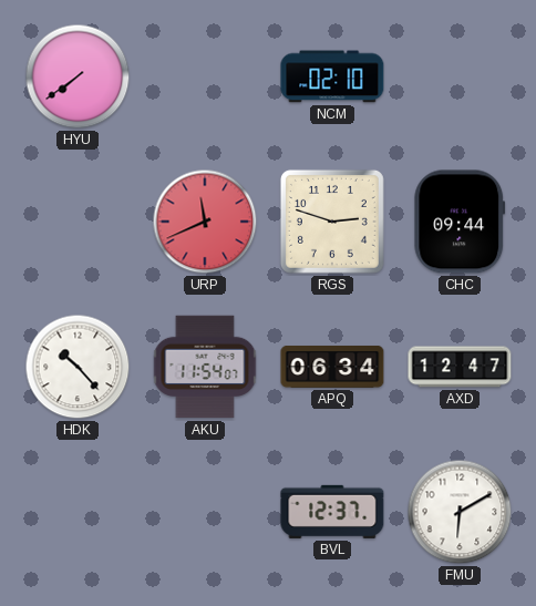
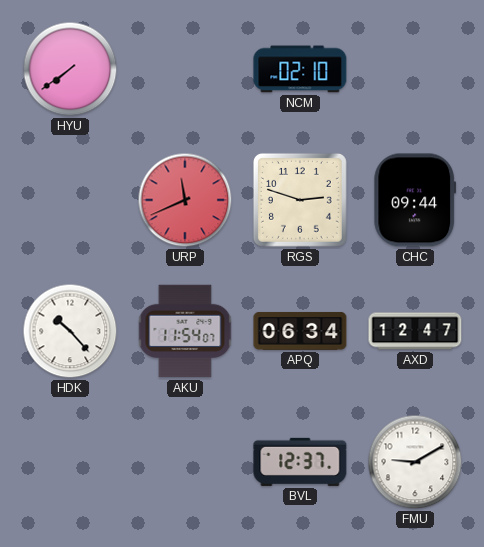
FMU: 6:10 -> 9:10
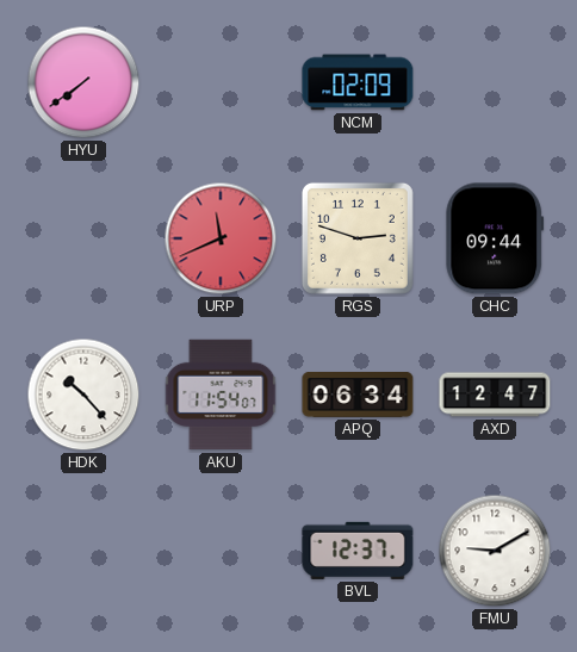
NCM: 02:10 -> 02:09
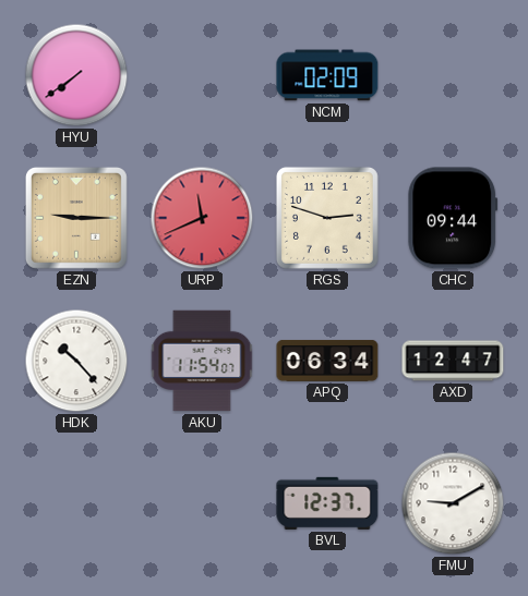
EZN: none -> 9:15
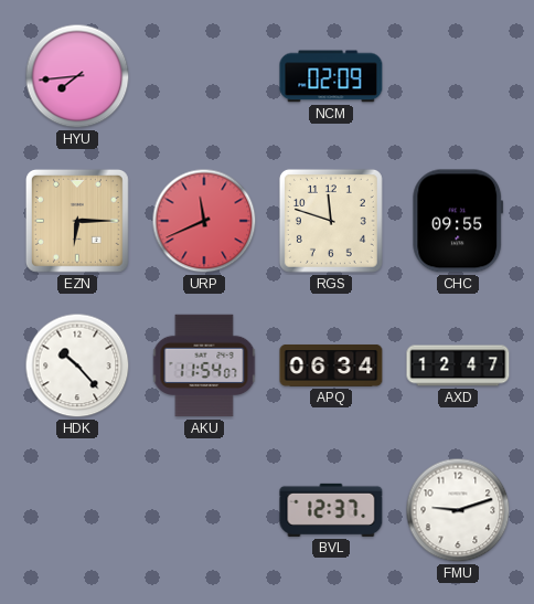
HYU: 7:39 -> 7:44
EZN: 9:15 -> 6:15
RGS: 2:48 -> 11:48
CHC: 09:44 -> 09:55
FMU: 9:10 -> 9:12
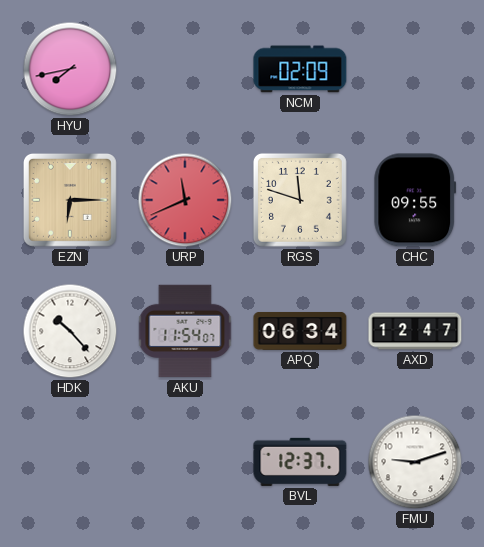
HYU: 7:44 -> 7:43
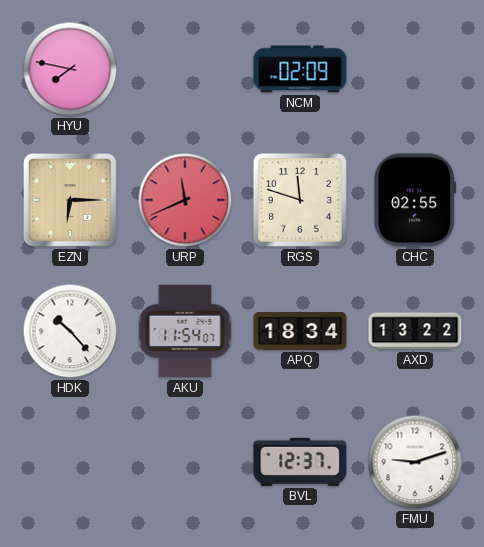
HYU: 7:43 -> 7:47
CHC: 09:55 -> 02:55
APQ: 06:34 -> 18:34
AXD: 12:47 -> 13:22
